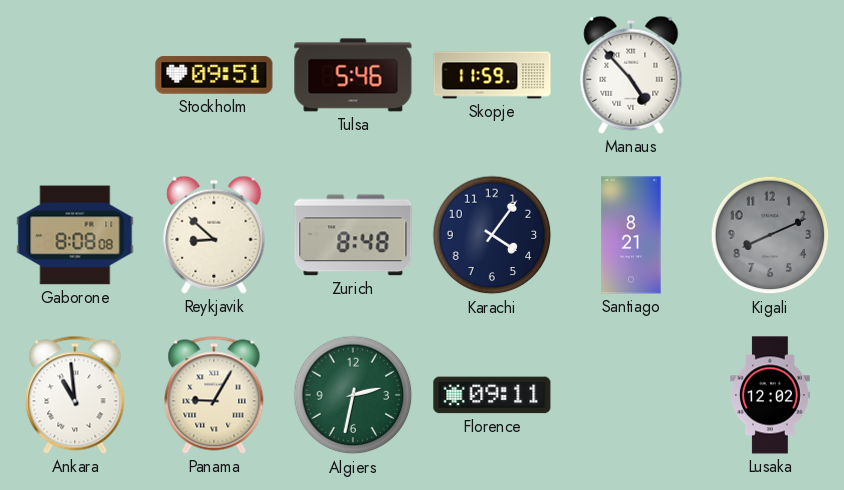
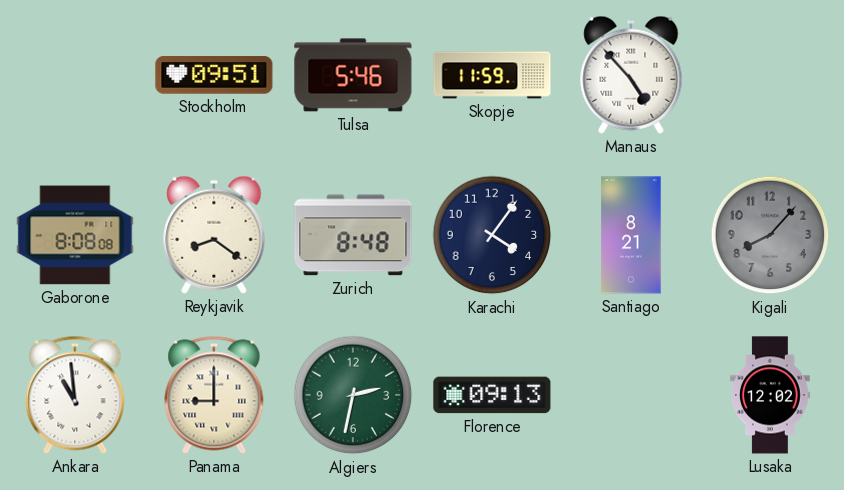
Reykjavik: 8:52 -> 8:21
Kigali: 8:11 -> 8:07
Panama: 9:05 -> 9:00
Florence: 09:11 -> 09:13
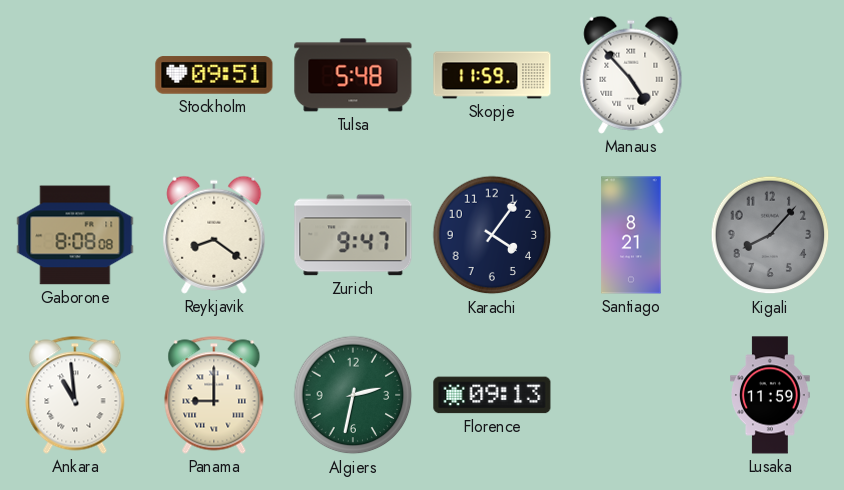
Tulsa: 5:46 -> 5:48
Zurich: 8:48 -> 9:47
Lusaka: 12:02 -> 11:59
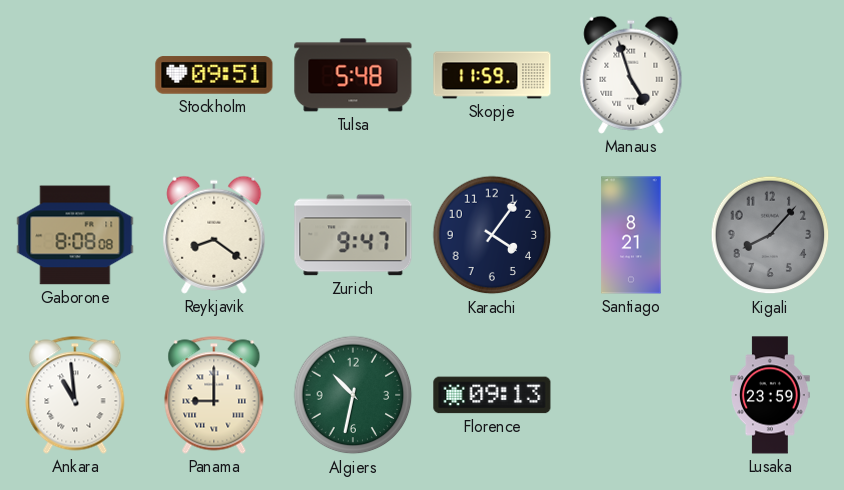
Manaus: 4:53 -> 4:57
Algiers: 2:32 -> 10:32
Lusaka: 11:59 -> 23:59
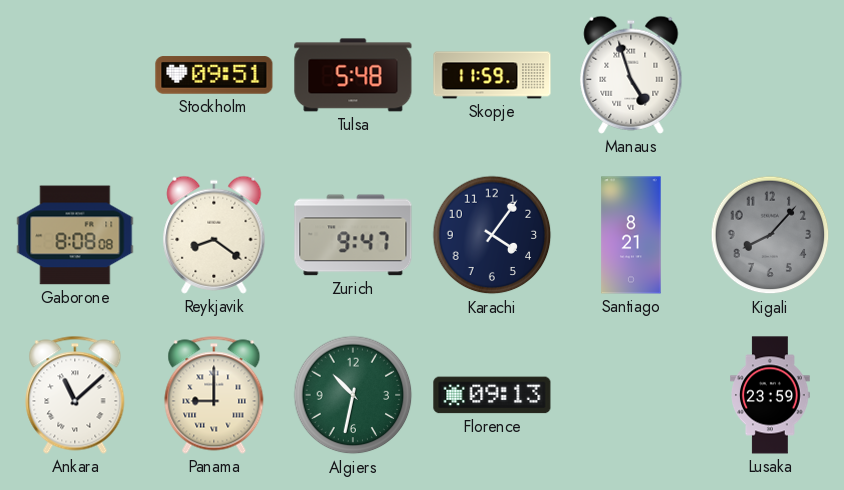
Ankara: 10:59 -> 11:08
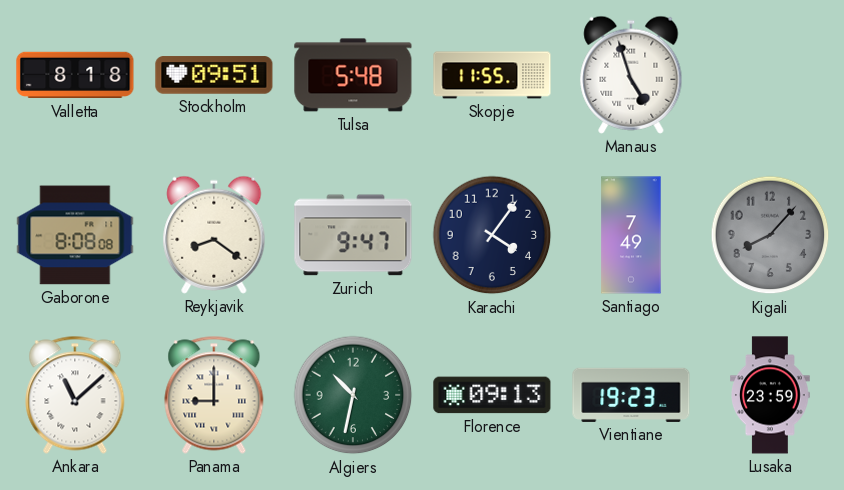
Valletta: none -> 8:18
Skopje: 11:59 -> 11:55
Santiago: 8:21 -> 7:49
Vientiane: none -> 19:23
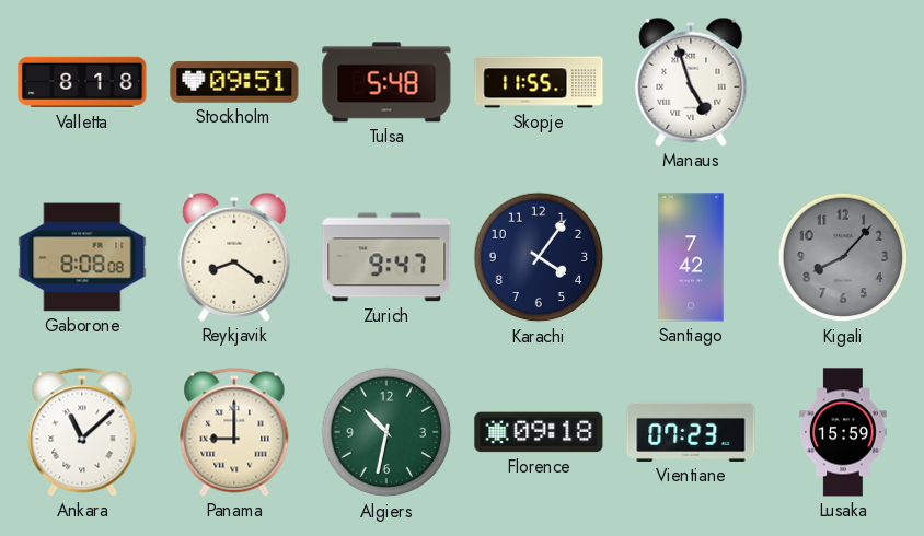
Santiago: 7:49 -> 7:42
Florence: 09:13 -> 09:18
Vientiane: 19:23 -> 07:23
Lusaka: 23:59 -> 15:59
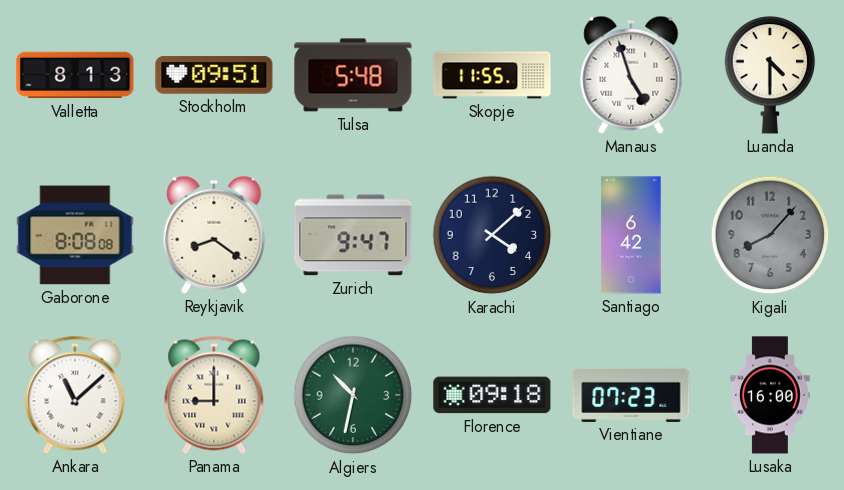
Valletta: 8:18 -> 8:13
Luanda: none -> 4:30
Karachi: 4:06 -> 4:08
Santiago: 7:42 -> 6:42
Lusaka: 15:59 -> 16:00
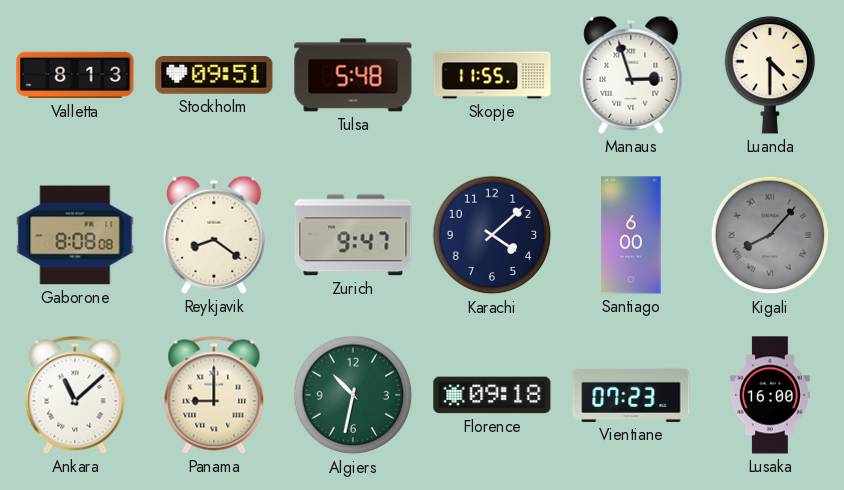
Manaus: 4:57 -> 2:57
Santiago: 6:42 -> 6:00
Kigali numerals: Arabic -> Roman
